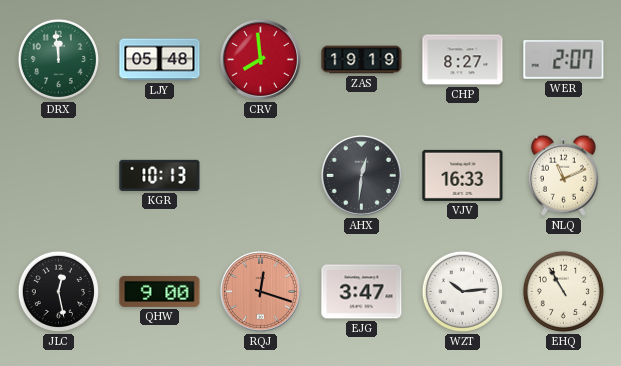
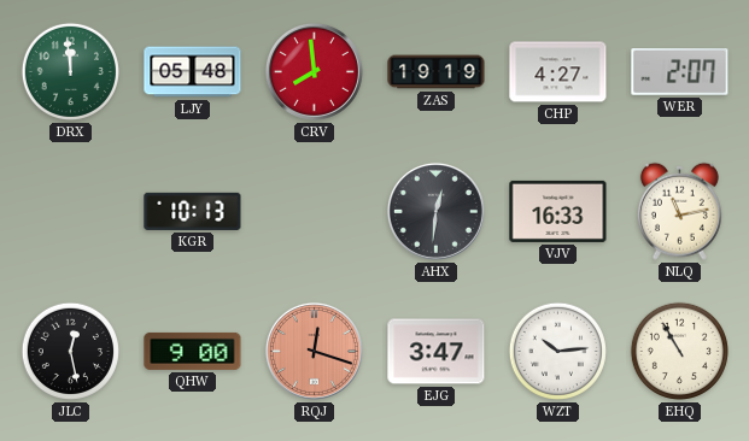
CHP: 8:27 -> 4:27
NLQ: 11:11 -> 11:13
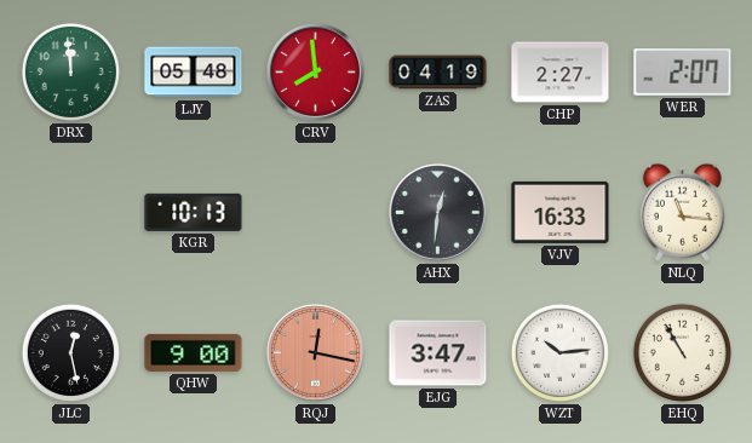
ZAS: 19:19 -> 04:19
CHP: 4:27 -> 2:27
NLQ: 11:13 -> 11:16
RQJ: 12:18 -> 12:17
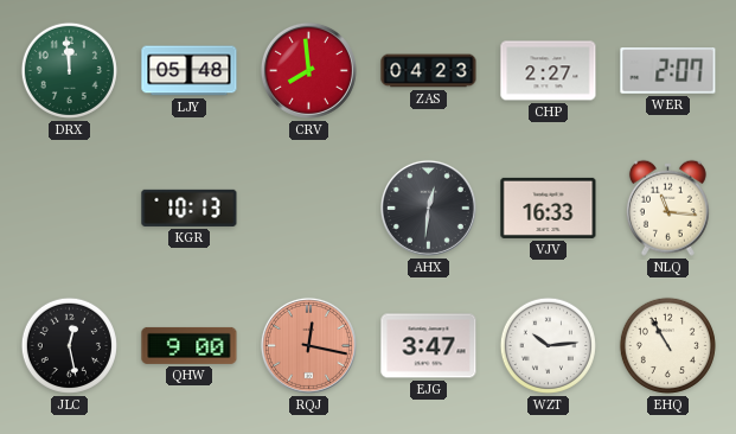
ZAS: 04:19 -> 04:23
